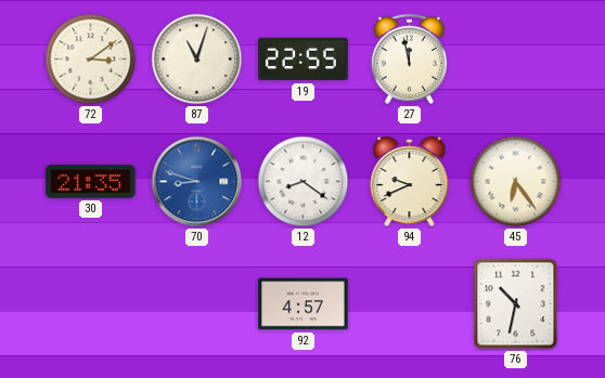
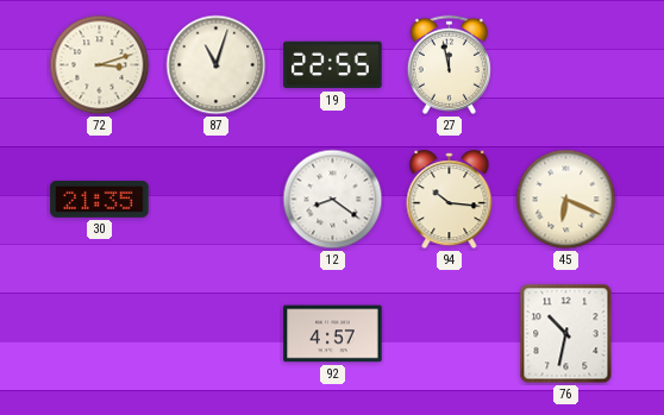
72: 3:09 -> 3:12
70: 8:48 -> none
94: 9:41 -> 10:16
45: 6:24 -> 6:19
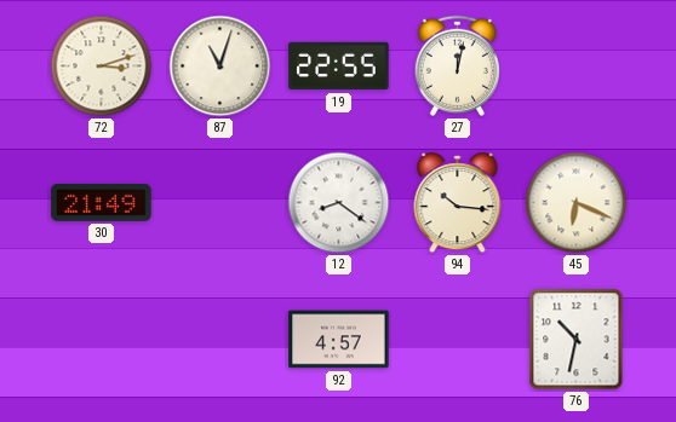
27: 11:58 -> 12:02
30: 21:35 -> 21:49
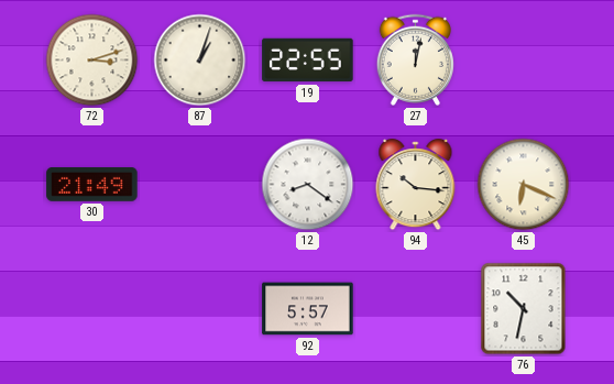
87: 11:03 -> 1:03
92: 4:57 -> 5:57
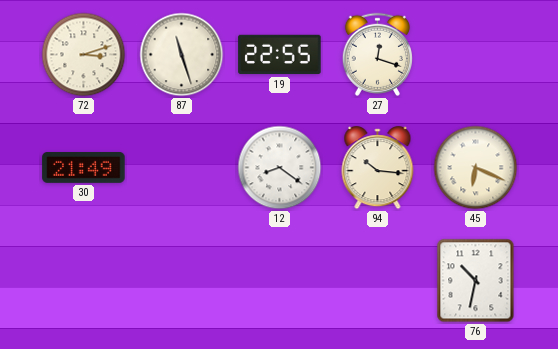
87: 1:03 -> 11:27
27: 12:02 -> 12:18
92: 5:57 -> none
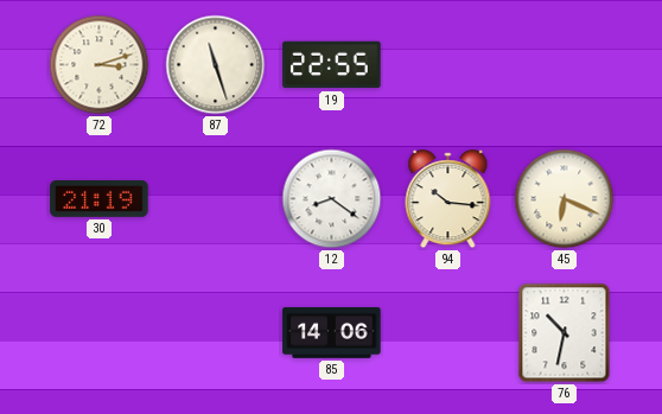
27: 12:18 -> none
30: 21:49 -> 21:19
85: none -> 14:06
